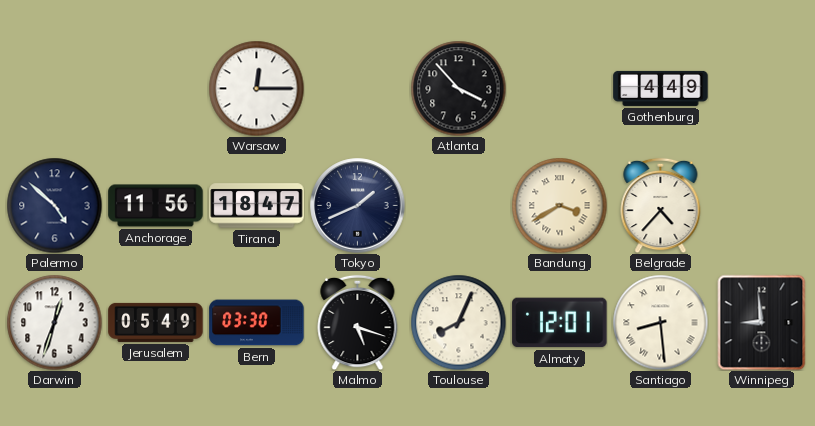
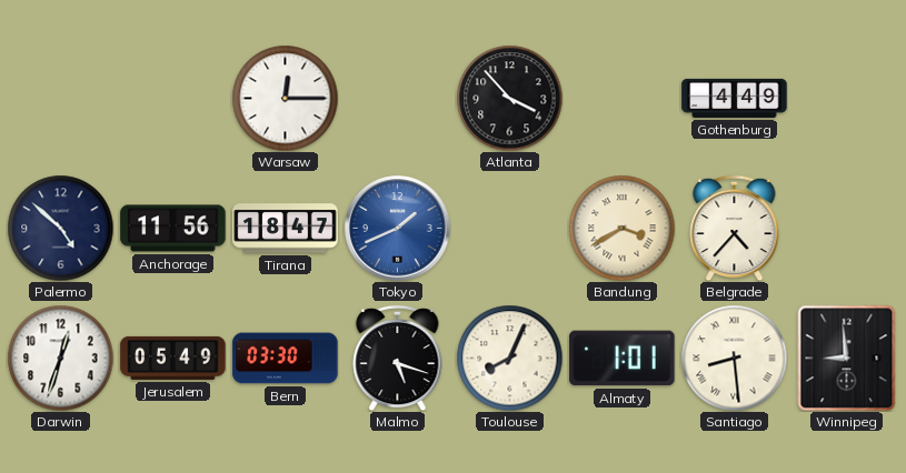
Tokyo dial: navy -> blue
Almaty: 12:01 -> 1:01
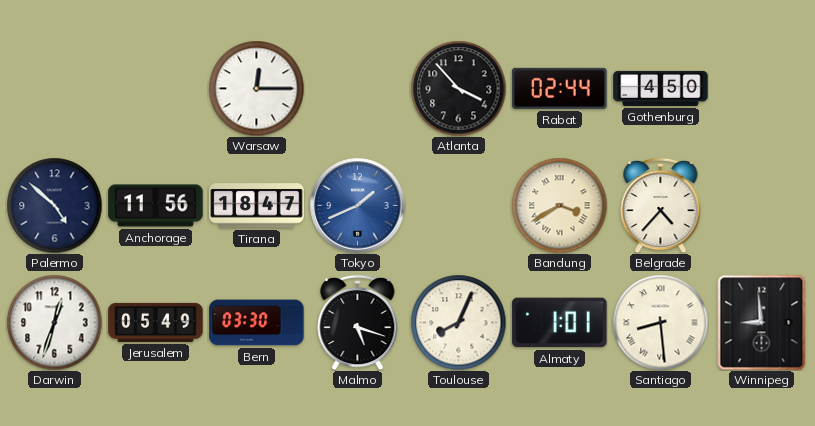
Rabat: none -> 02:44
Gothenburg: 4:49 -> 4:50
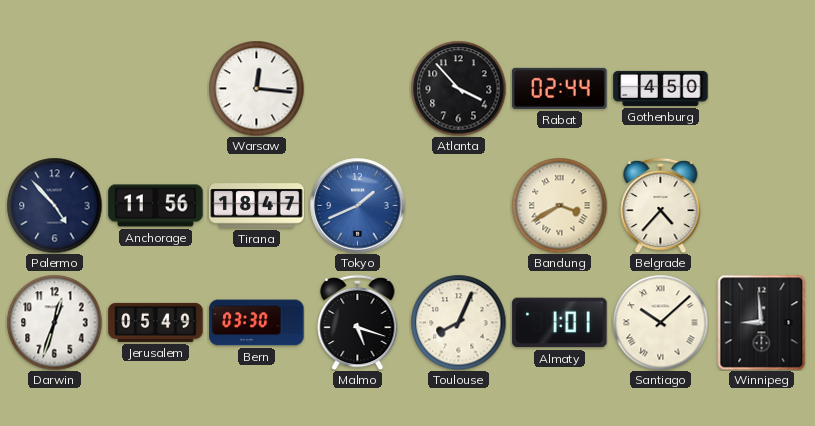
Warsaw: 12:15 -> 12:16
Palermo: 4:52 -> 4:53
Santiago: 8:29 -> 10:08
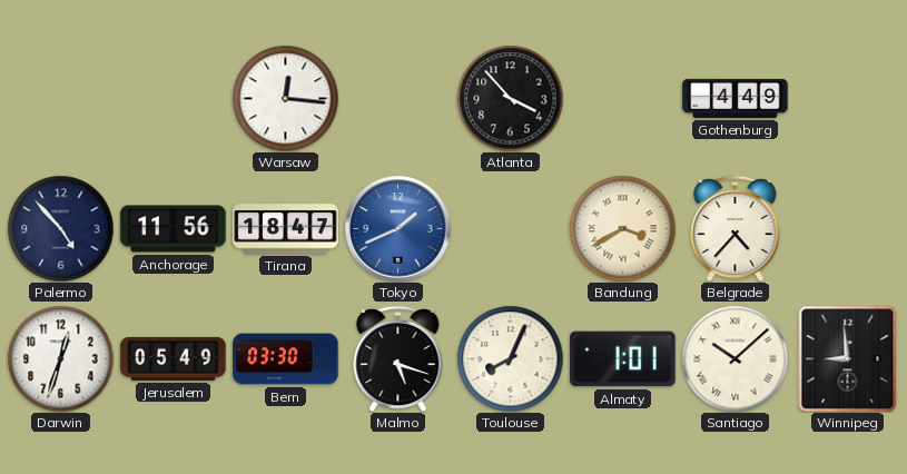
Rabat: 02:44 -> none
Gothenburg: 4:50 -> 4:49
